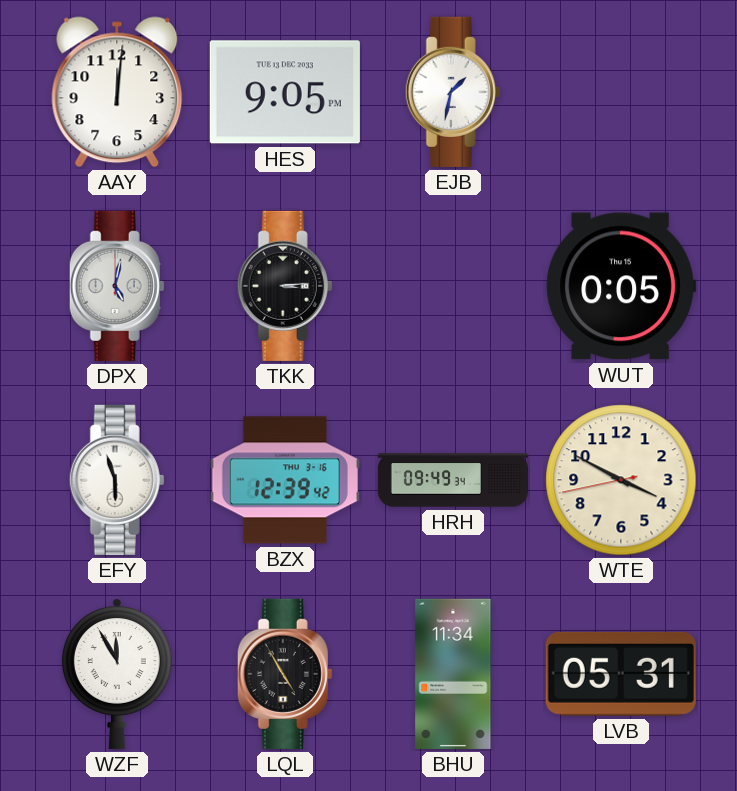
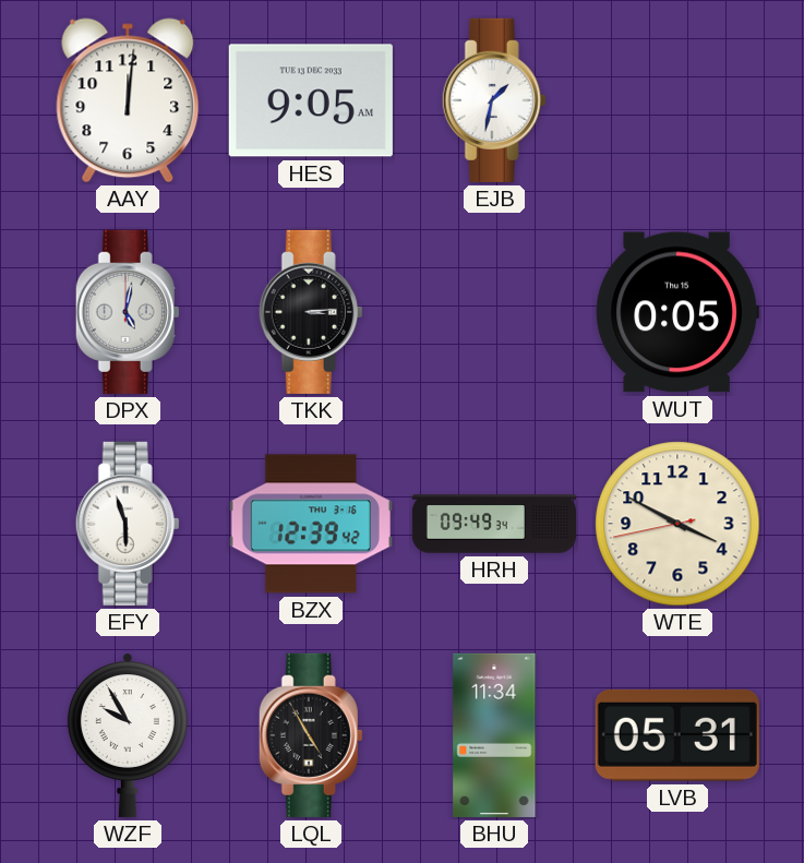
HES: 9:05 PM -> 9:05 AM
WZF: 11:55 -> 9:55
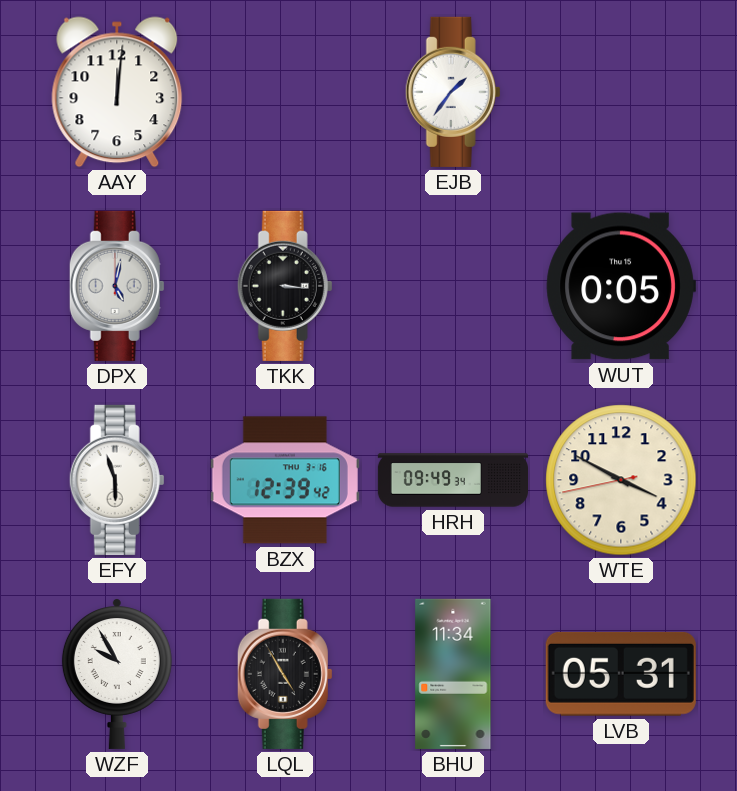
HES: 9:05 -> none
EJB: 1:32 -> 1:36
TKK: 3:14 -> 3:16
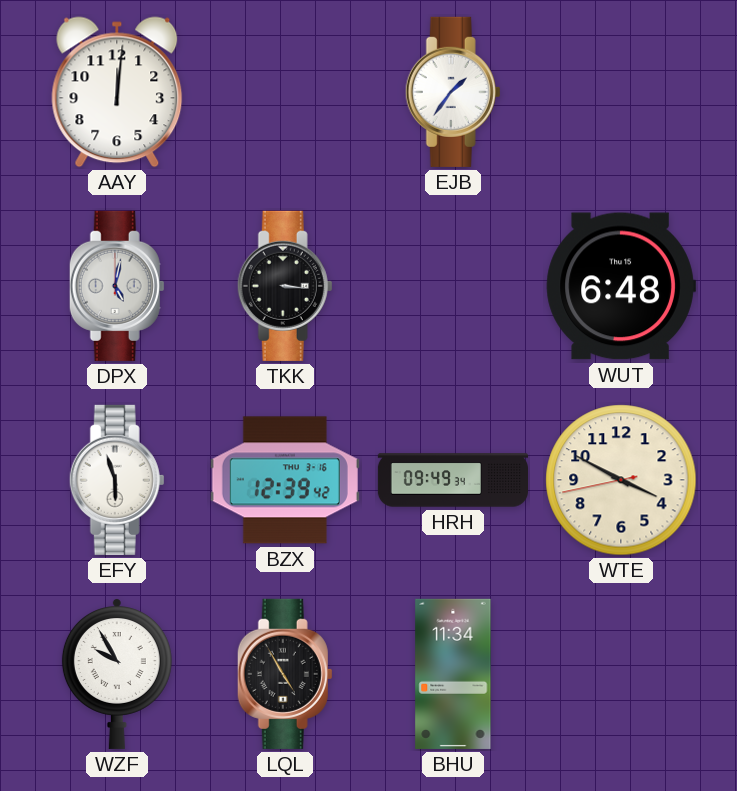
WUT: 0:05 -> 6:48
LVB: 05:31 -> none
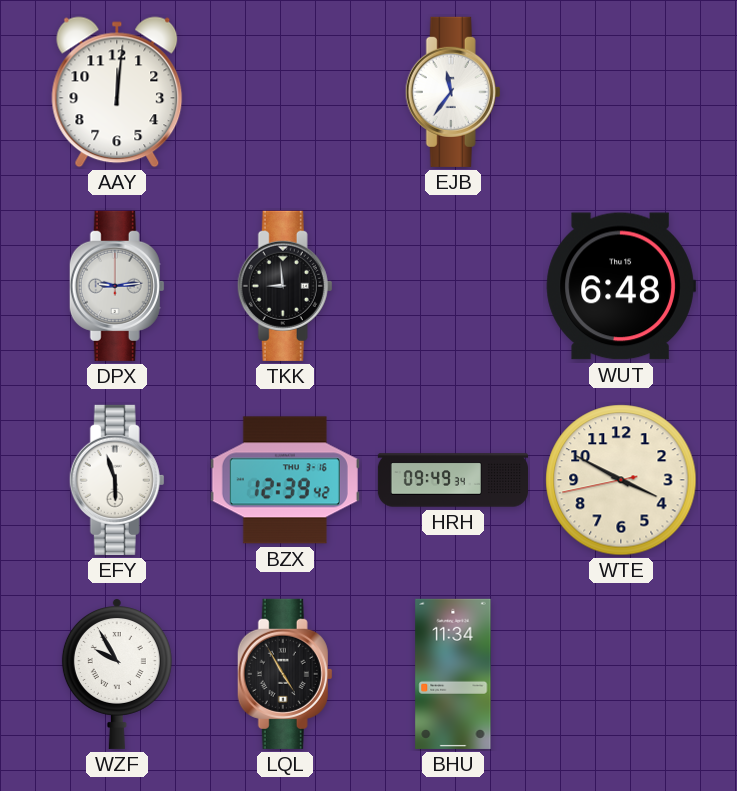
EJB: 1:36 -> 11:36
DPX: 5:02 -> 9:14
TKK: 3:16 -> 8:59
